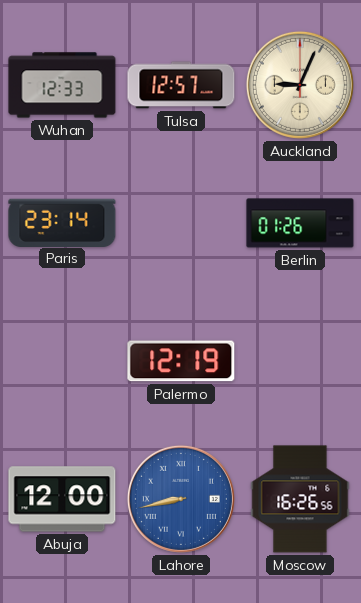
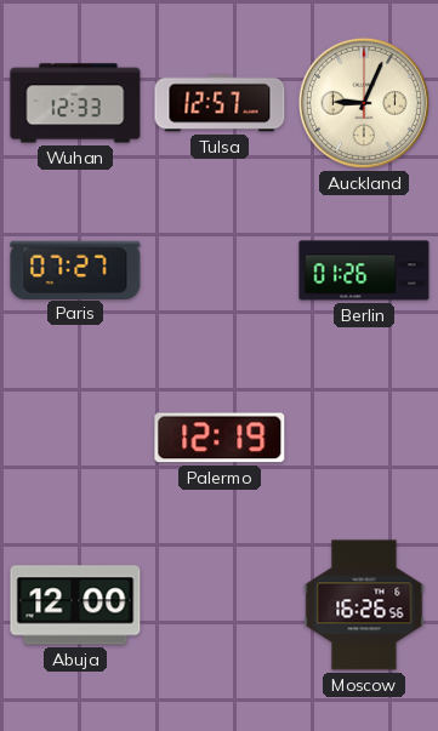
Paris: 23:14 -> 07:27
Lahore: 8:43 -> none
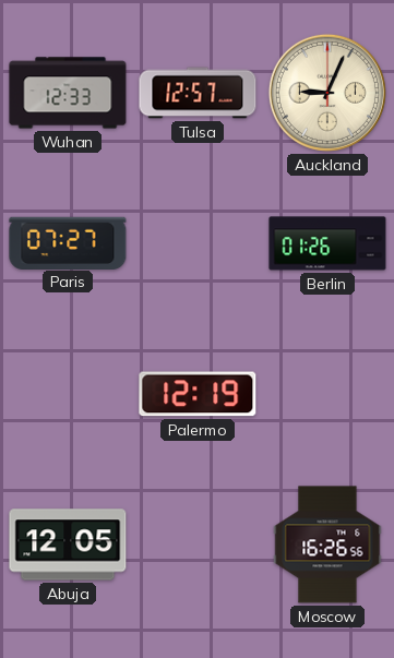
Abuja: 12:00 -> 12:05
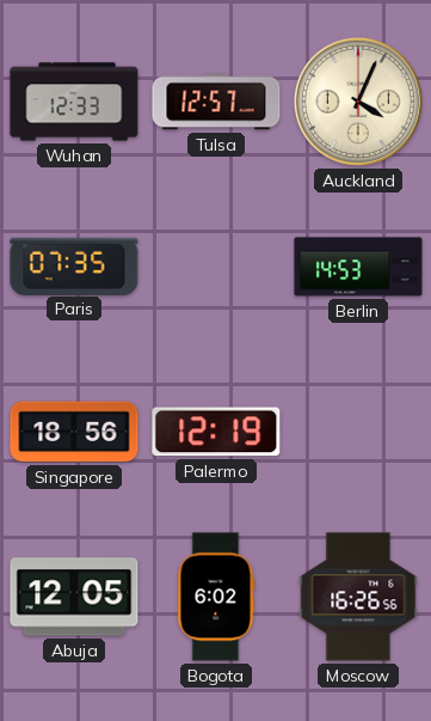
Auckland: 9:04 -> 4:04
Paris: 07:27 -> 07:35
Berlin: 01:26 -> 14:53
Singapore: none -> 18:56
Bogota: none -> 6:02
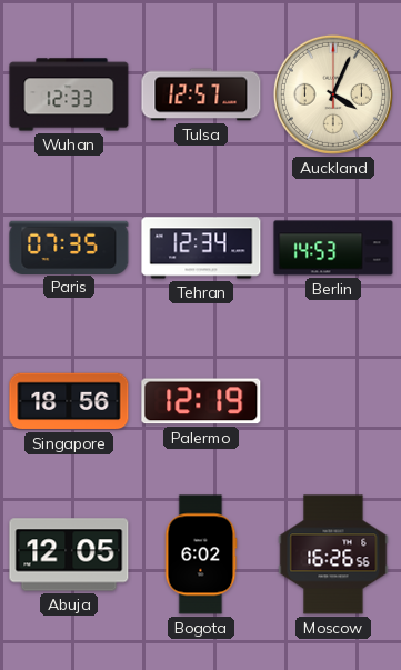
Tehran: none -> 12:34
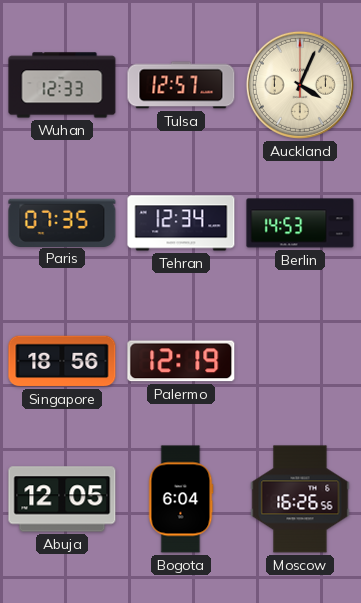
Bogota: 6:02 -> 6:04
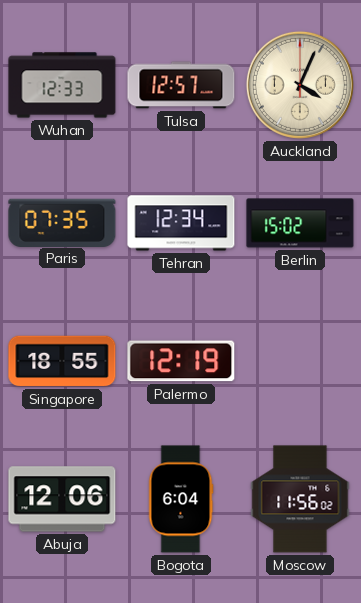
Berlin: 14:53 -> 15:02
Singapore: 18:56 -> 18:55
Abuja: 12:05 -> 12:06
Moscow: 16:26 -> 11:56
